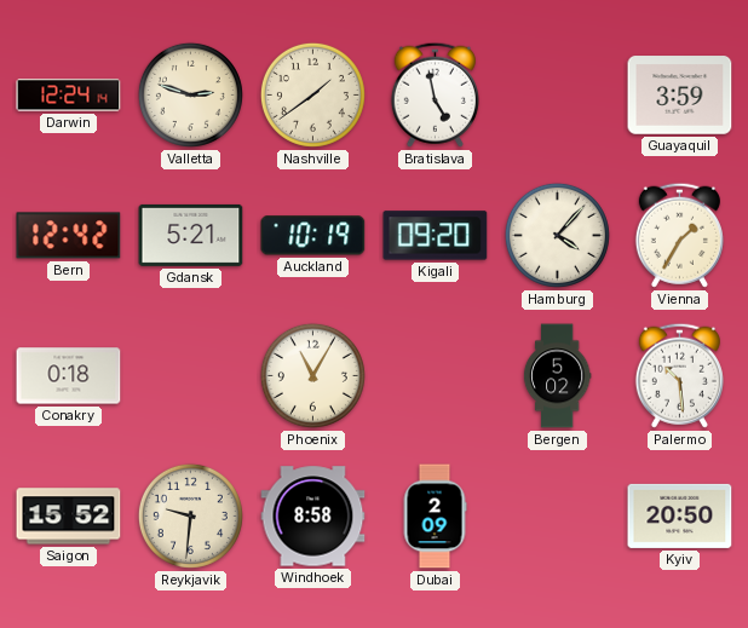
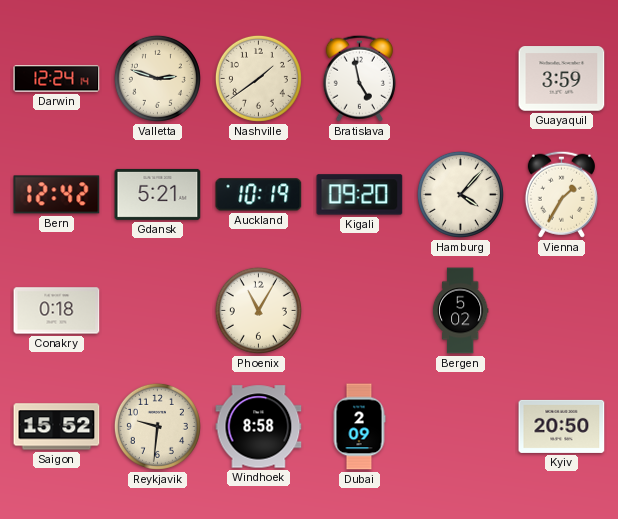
Palermo: 10:29 -> none
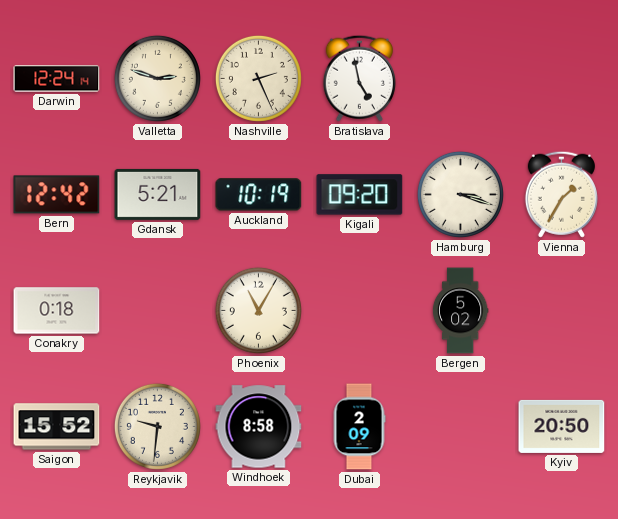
Nashville: 1:39 -> 2:26
Guayaquil: 3:59 -> none
Hamburg: 4:07 -> 3:18
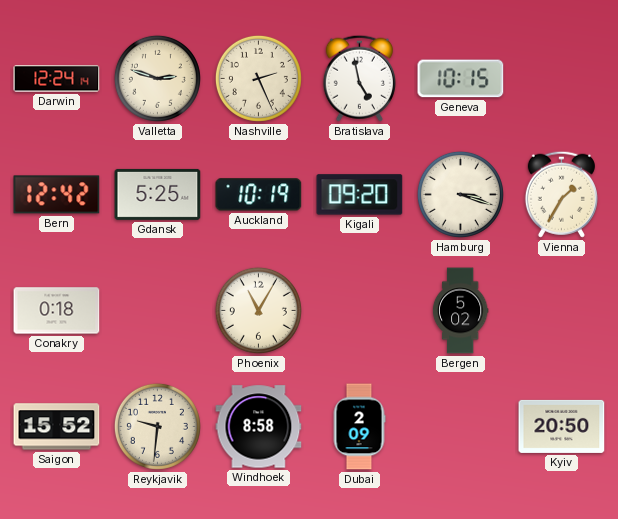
Geneva: none -> 10:15
Gdansk: 5:21 -> 5:25
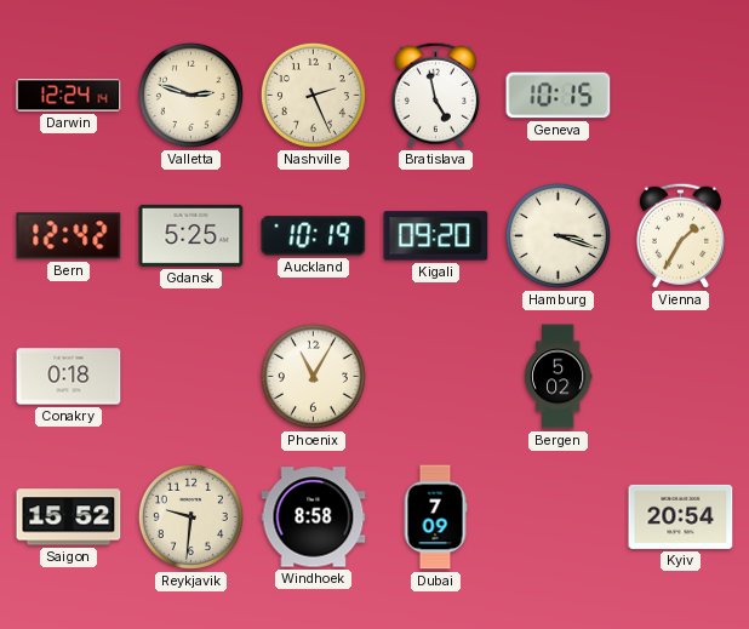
Dubai: 2:09 -> 7:09
Kyiv: 20:50 -> 20:54
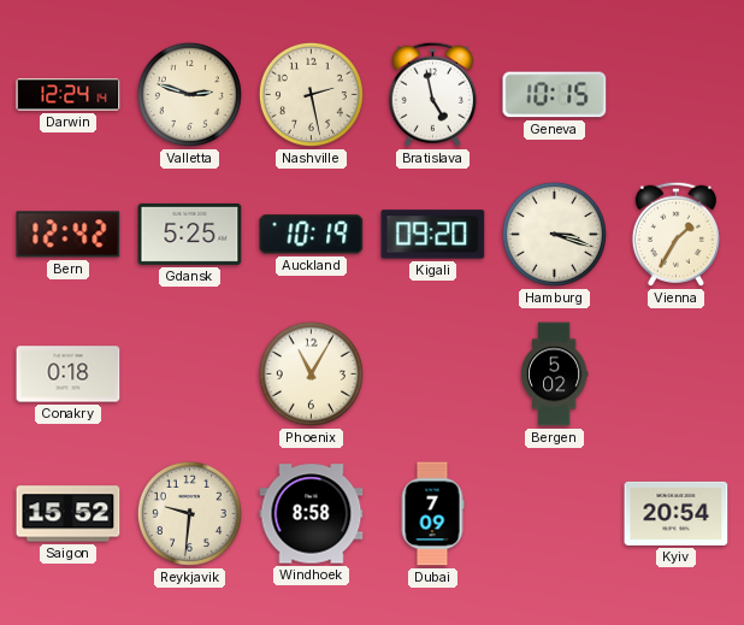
Nashville: 2:26 -> 2:28
